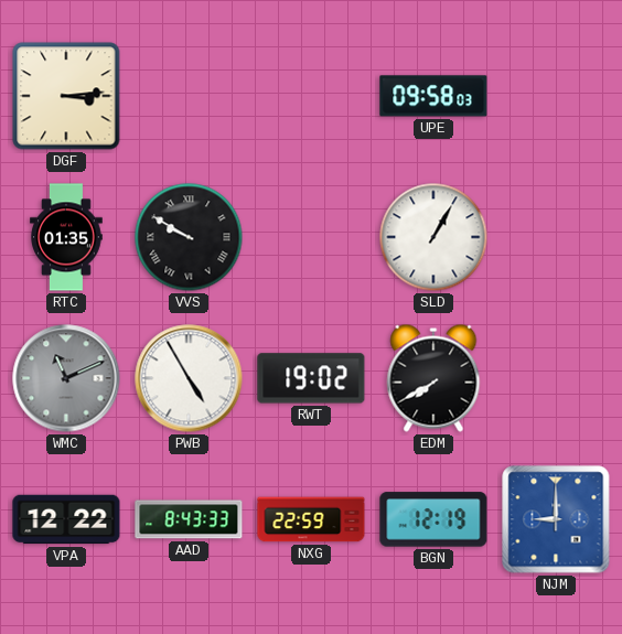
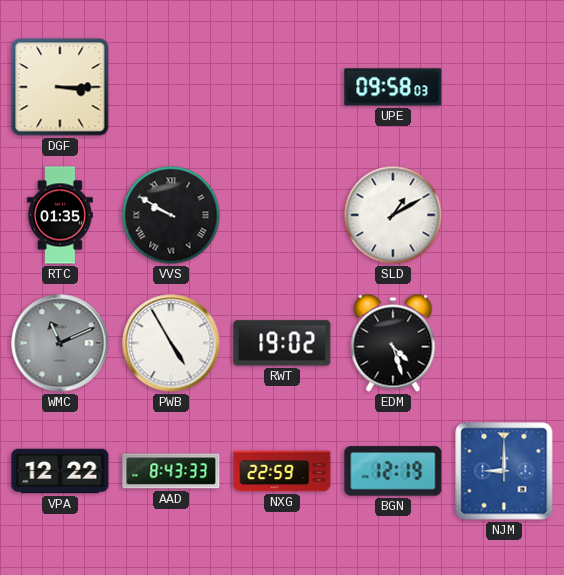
DGF: 3:14 -> 3:15
SLD: 1:05 -> 1:10
EDM: 7:40 -> 4:27
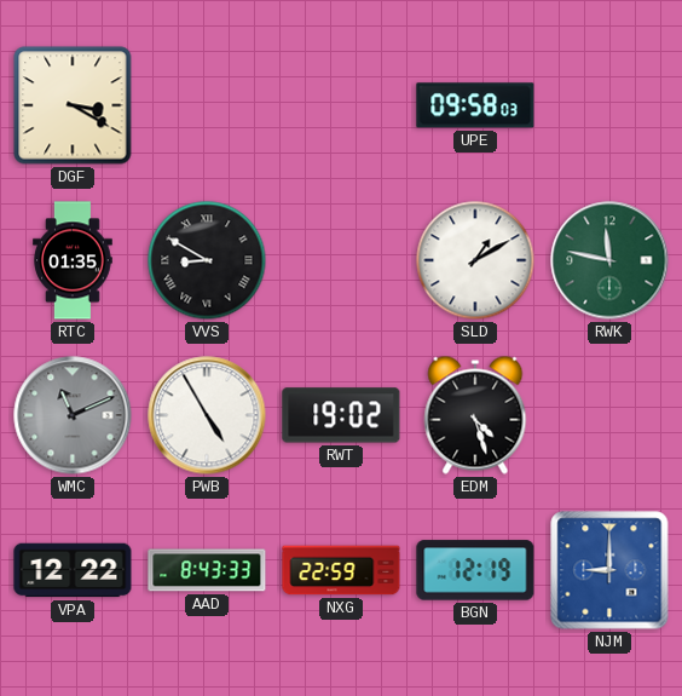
DGF: 3:15 -> 3:20
VVS: 9:50 -> 8:50
RWK: none -> 11:47
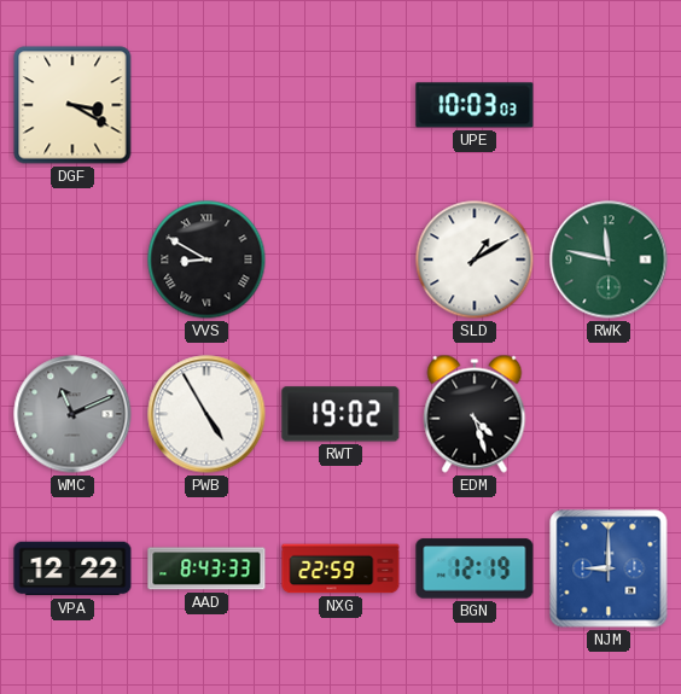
UPE: 09:58 -> 10:03
RTC: 01:35 -> none
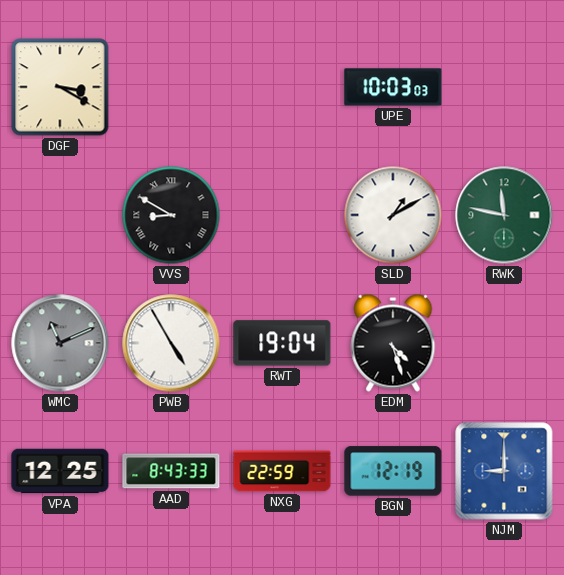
RWT: 19:02 -> 19:04
VPA: 12:22 -> 12:25
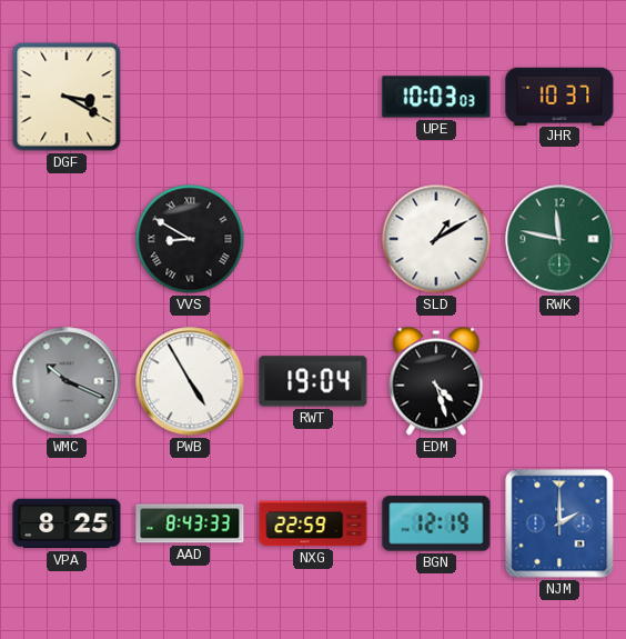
JHR: none -> 10:37
WMC: 11:11 -> 10:19
VPA: 12:25 -> 8:25
NJM: 9:00 -> 2:00
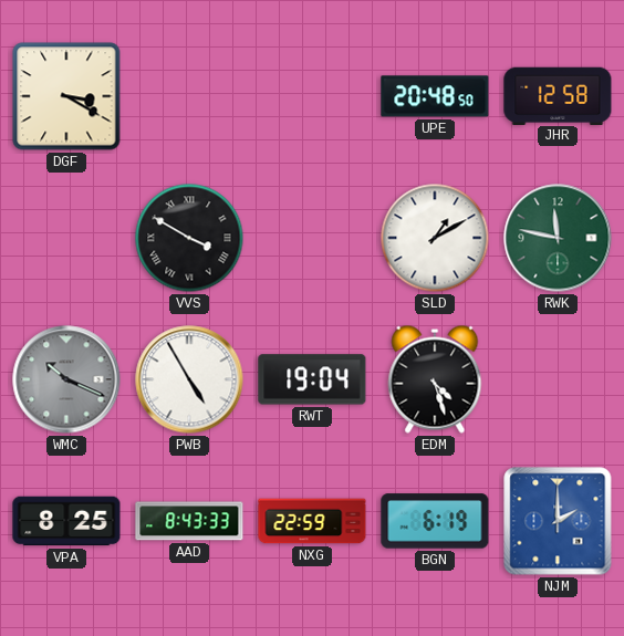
UPE: 10:03 -> 20:48
JHR: 10:37 -> 12:58
VVS: 8:50 -> 3:50
BGN: 12:19 -> 6:19
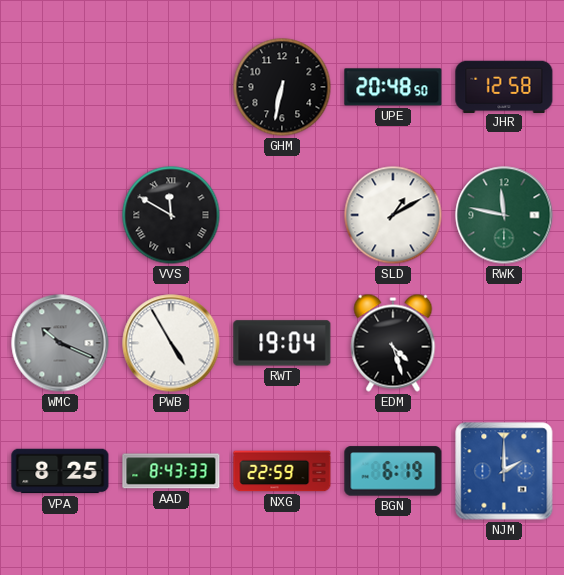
DGF: 3:20 -> none
GHM: none -> 6:32
VVS: 3:50 -> 11:50
